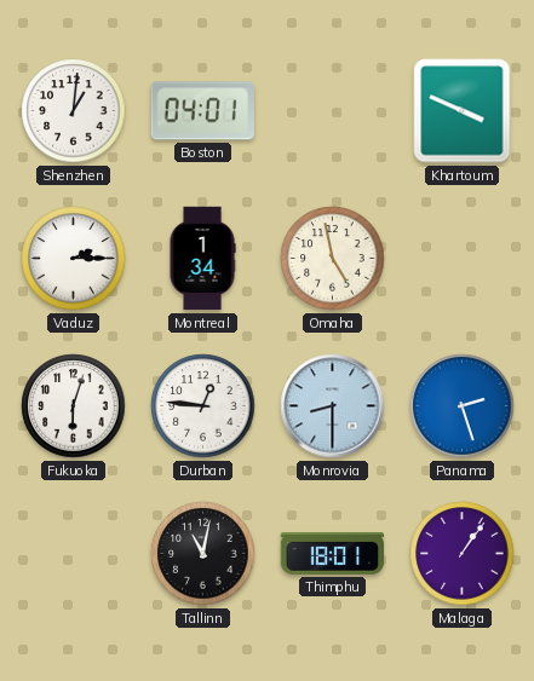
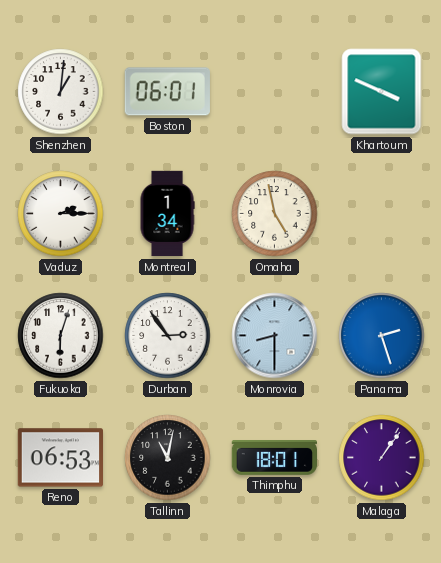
Boston: 04:01 -> 06:01
Durban: 12:46 -> 2:54
Reno: none -> 06:53
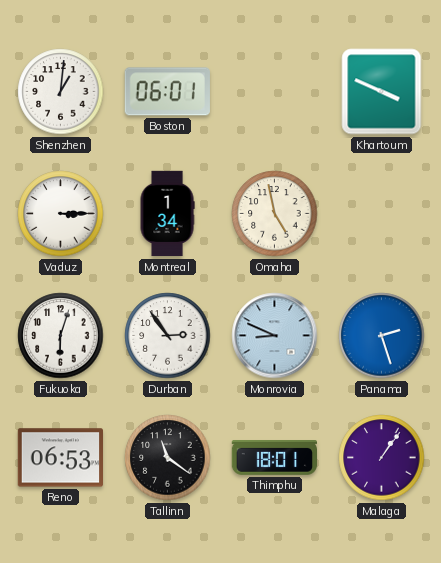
Vaduz: 2:15 -> 3:15
Monrovia: 8:30 -> 8:49
Tallinn: 11:02 -> 11:21
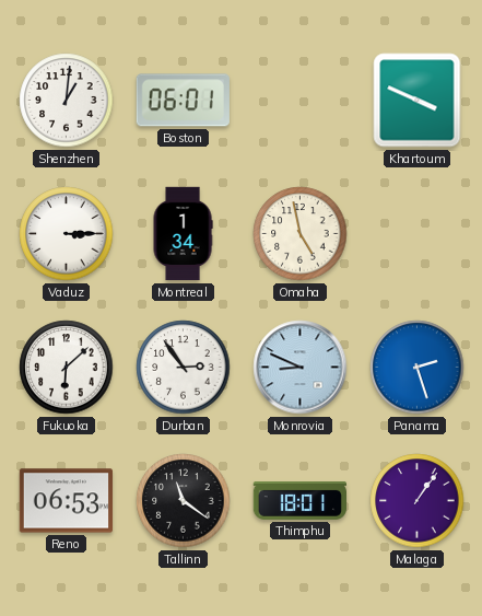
Fukuoka: 6:03 -> 6:08
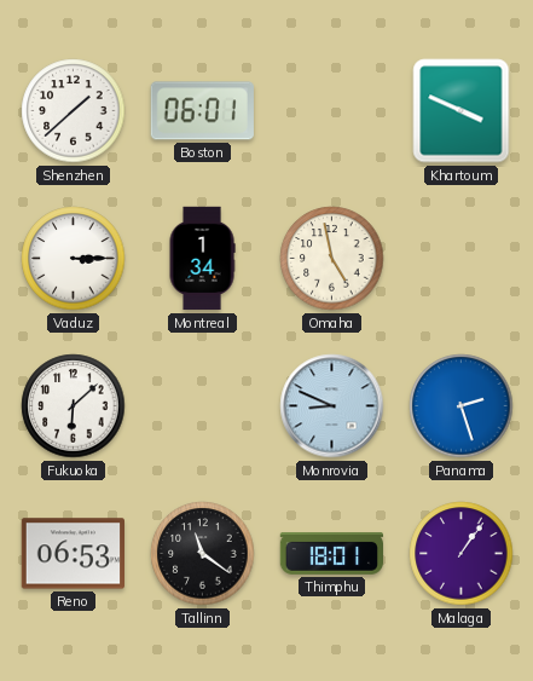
Shenzhen: 1:01 -> 1:38
Durban: 2:54 -> none
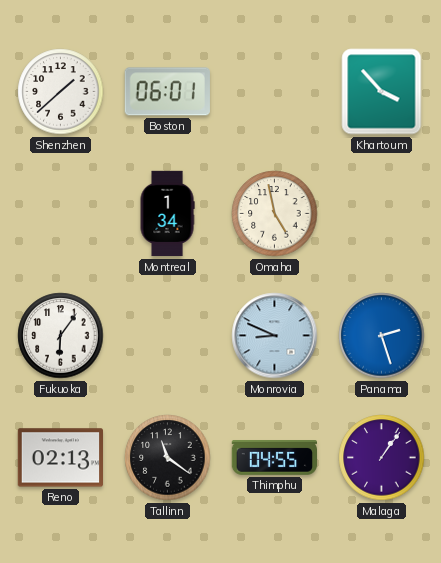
Khartoum: 3:49 -> 3:53
Vaduz: 3:15 -> none
Fukuoka: 6:08 -> 6:06
Reno: 06:53 -> 02:13
Thimphu: 18:01 -> 04:55
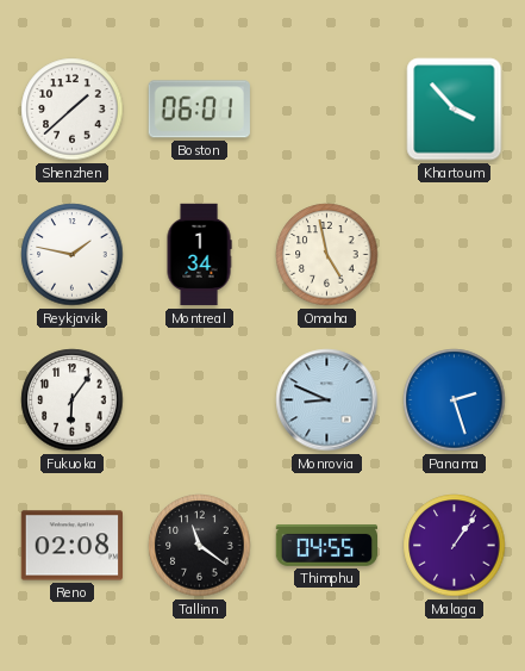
Reykjavik: none -> 1:47
Reno: 02:13 -> 02:08
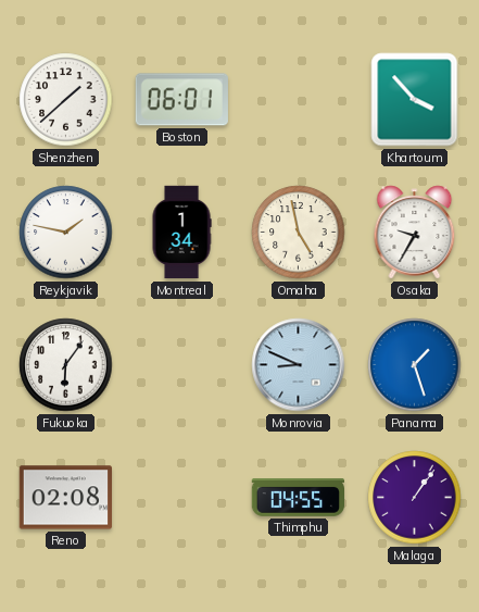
Osaka: none -> 9:35
Panama: 2:27 -> 1:27
Tallinn: 11:21 -> none
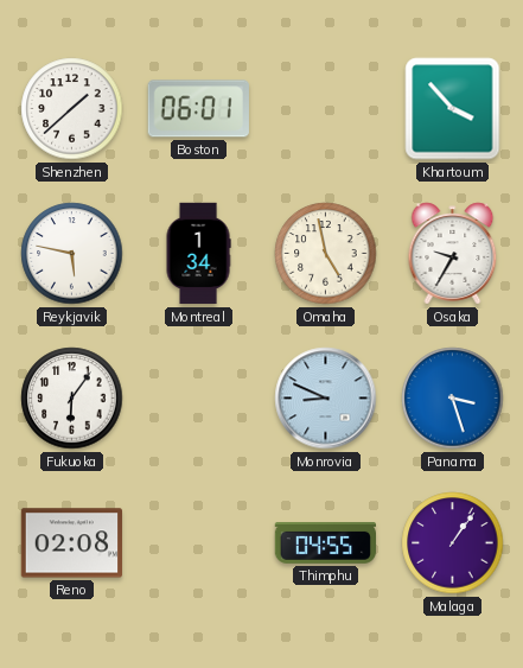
Reykjavik: 1:47 -> 5:47
Panama: 1:27 -> 3:27
